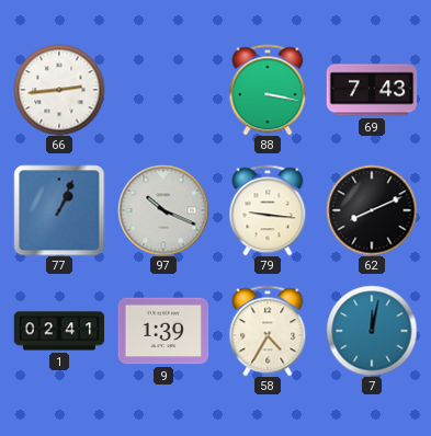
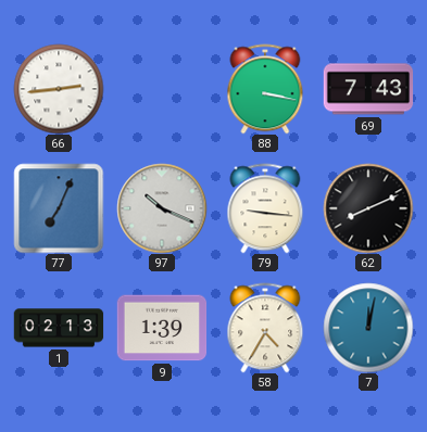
77: 1:04 -> 7:04
1: 02:41 -> 02:13
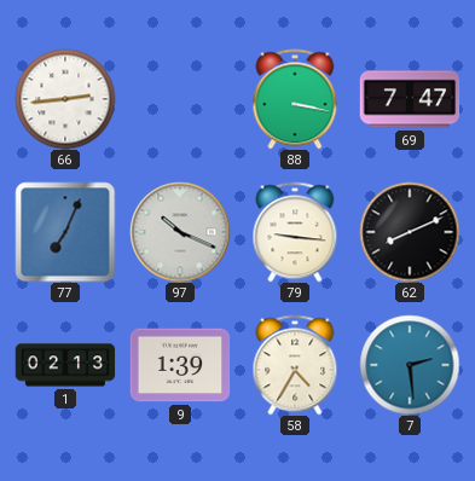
69: 7:43 -> 7:47
7: 12:02 -> 2:29
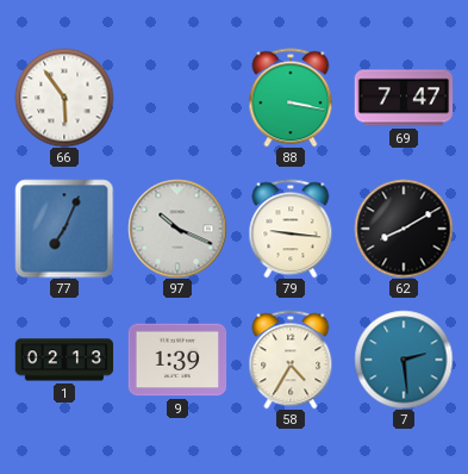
66: 2:44 -> 5:54
62: 8:11 -> 8:10
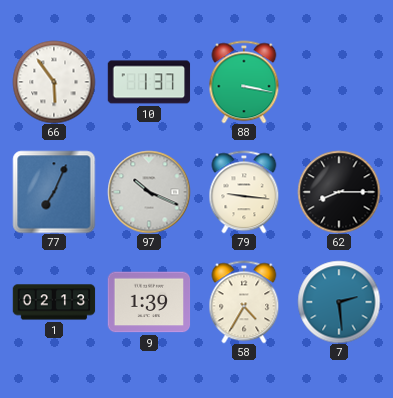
10: none -> 1:37
69: 7:47 -> none
62: 8:10 -> 8:15
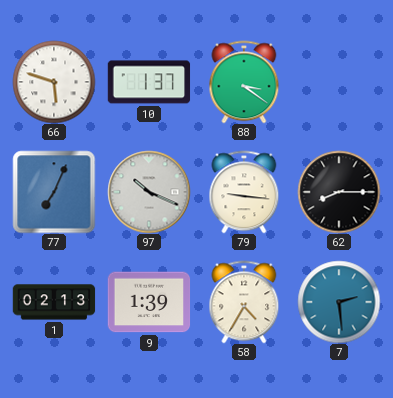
66: 5:54 -> 5:48
88: 3:17 -> 3:21
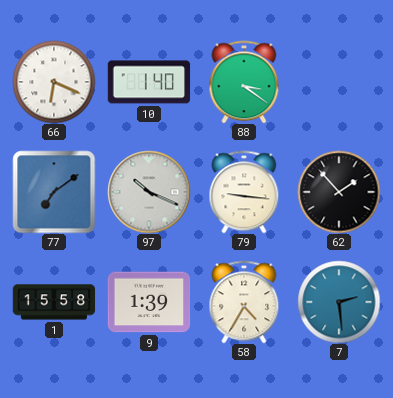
66: 5:48 -> 6:19
10: 1:37 -> 1:40
77: 7:04 -> 7:09
62: 8:15 -> 1:53
1: 02:13 -> 15:58
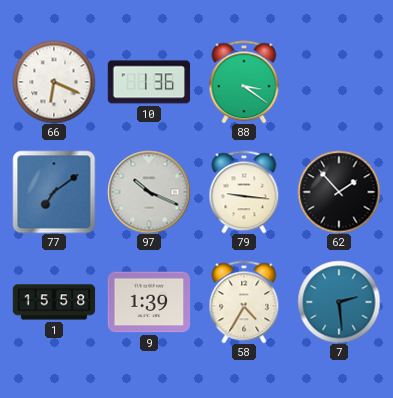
10: 1:40 -> 1:36
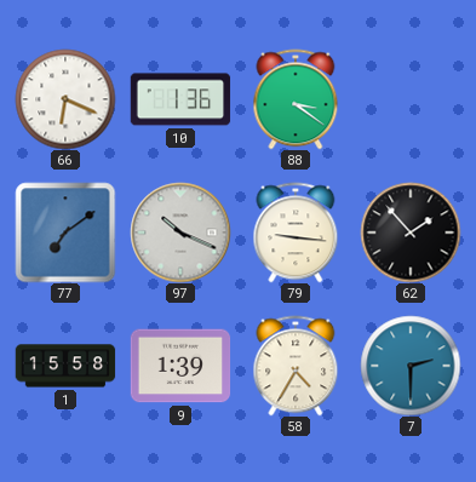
7: 2:29 -> 2:30
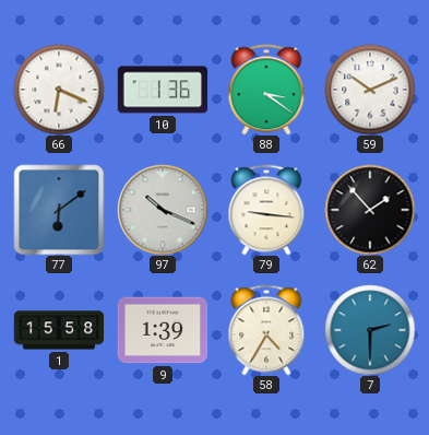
59: none -> 10:11
77: 7:09 -> 6:09
